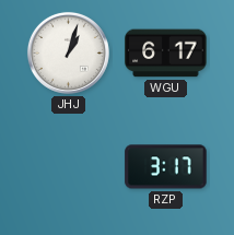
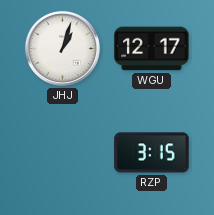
WGU: 6:17 -> 12:17
RZP: 3:17 -> 3:15
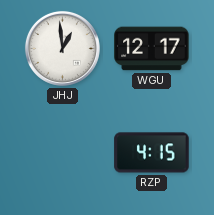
JHJ: 1:03 -> 12:59
RZP: 3:15 -> 4:15
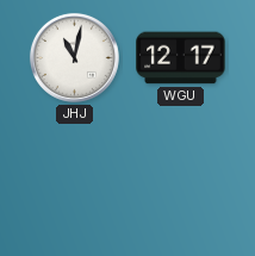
JHJ: 12:59 -> 11:02
RZP: 4:15 -> none
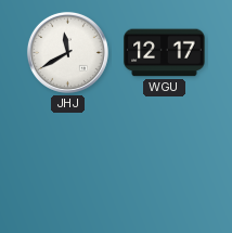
JHJ: 11:02 -> 11:40
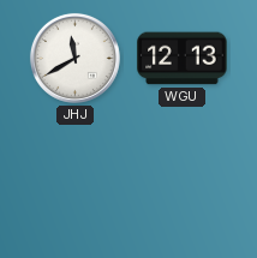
WGU: 12:17 -> 12:13
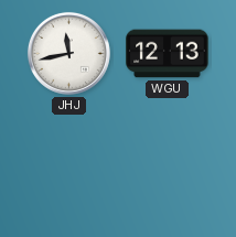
JHJ: 11:40 -> 11:43
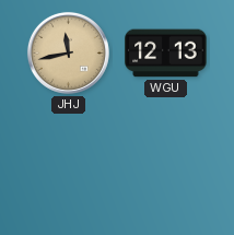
JHJ dial: white -> champagne
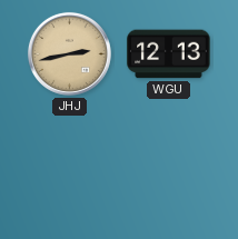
JHJ: 11:43 -> 2:43
